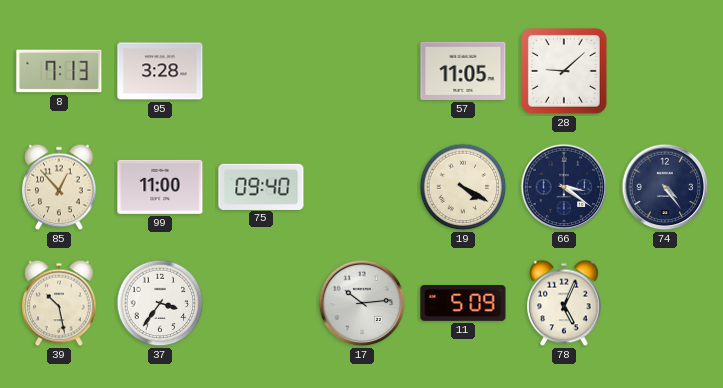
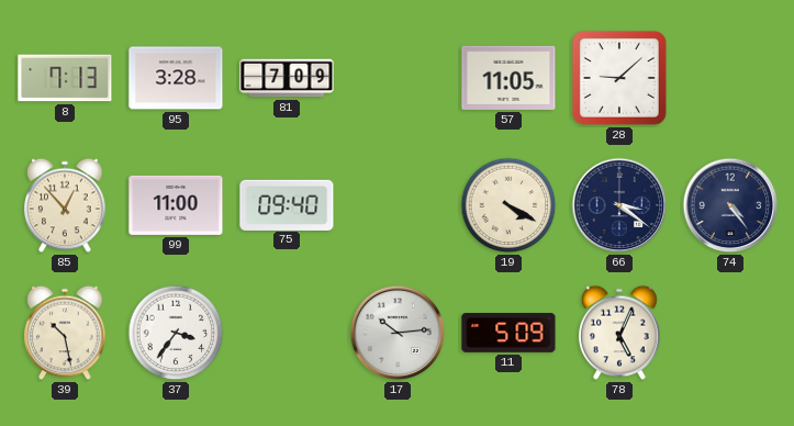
81: none -> 7:09
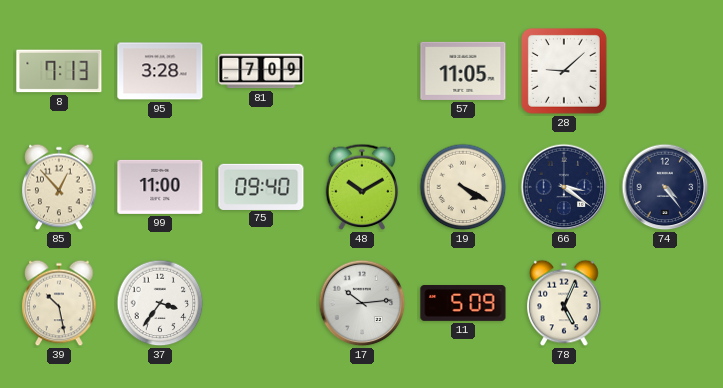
48: none -> 10:10
